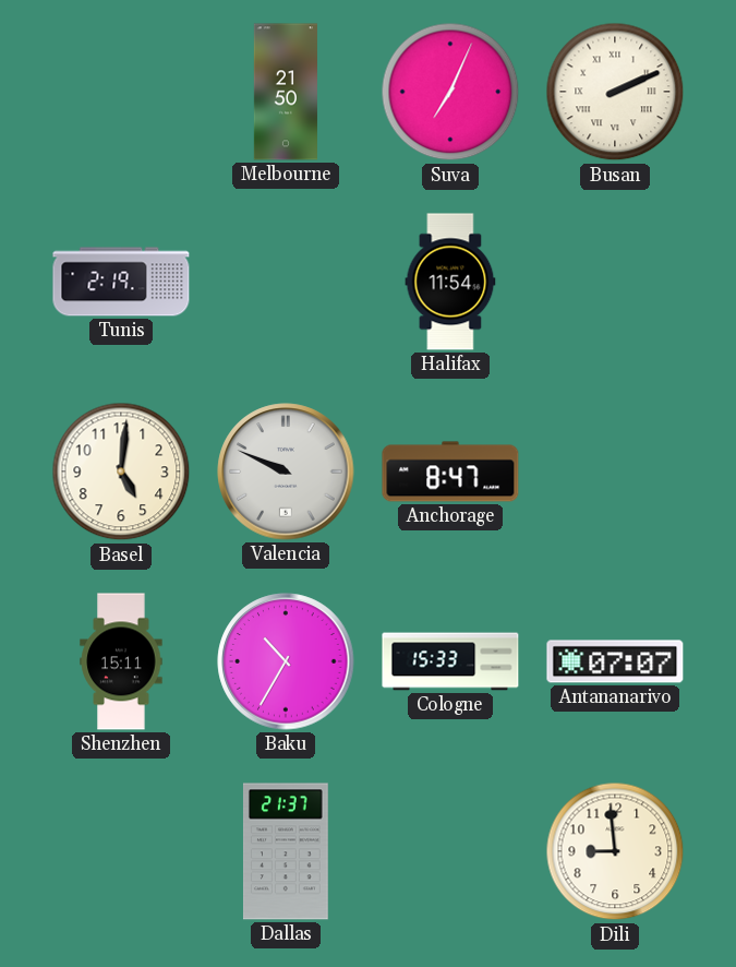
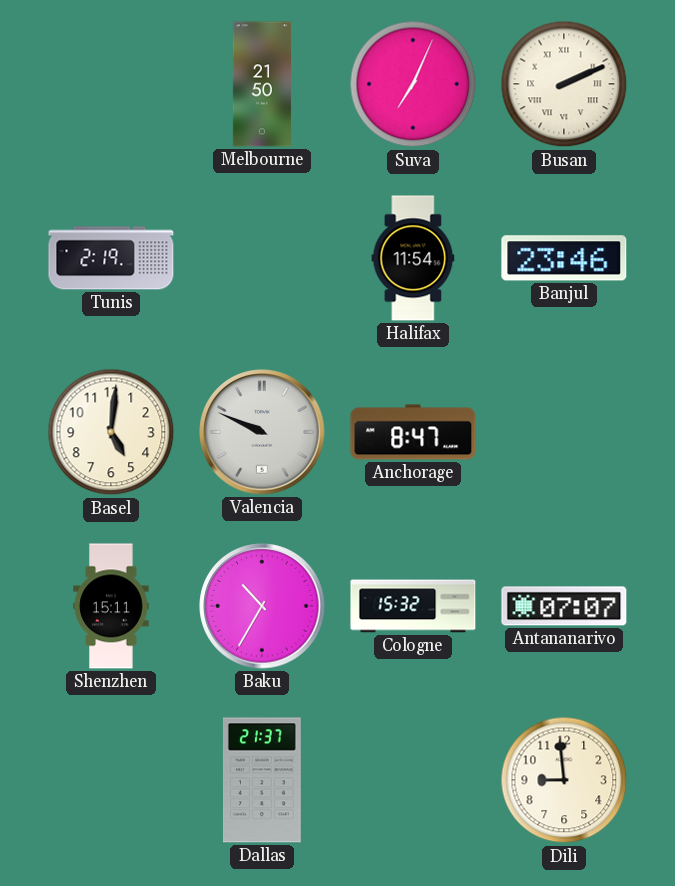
Banjul: none -> 23:46
Cologne: 15:33 -> 15:32
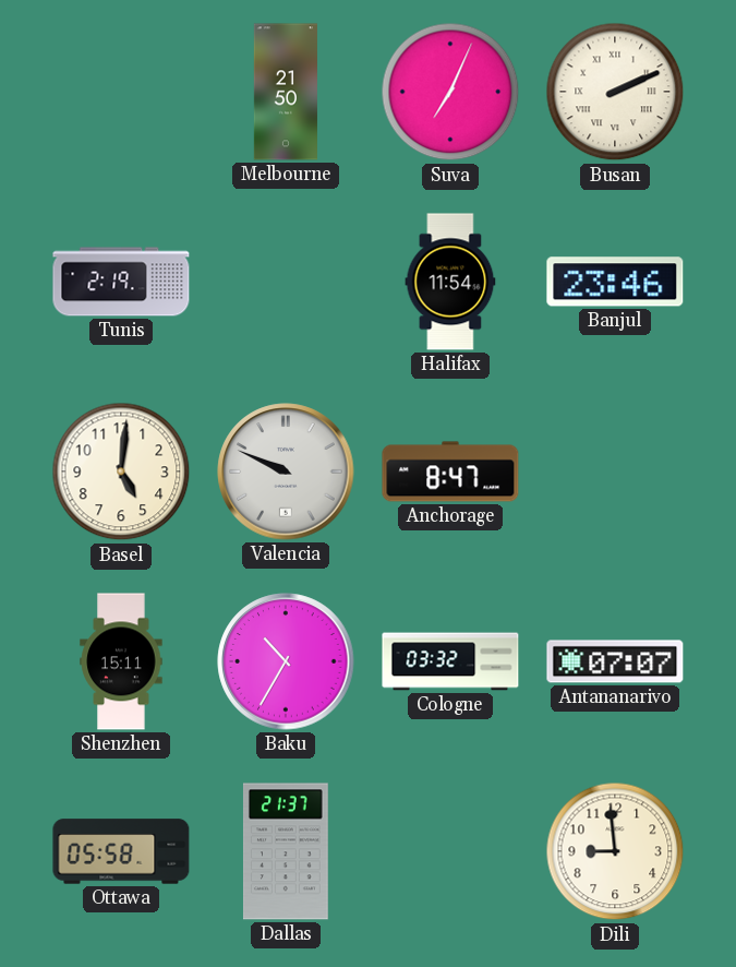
Cologne: 15:32 -> 03:32
Ottawa: none -> 05:58
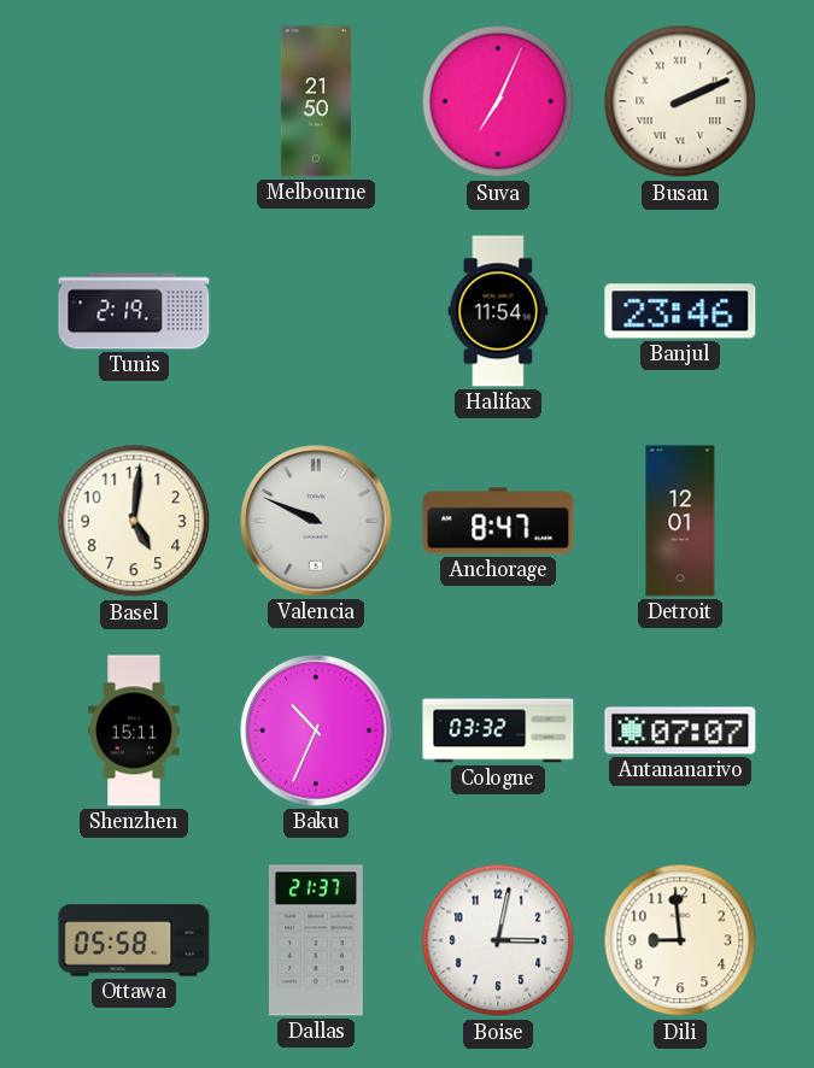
Detroit: none -> 12:01
Baku: 10:35 -> 10:34
Boise: none -> 3:02
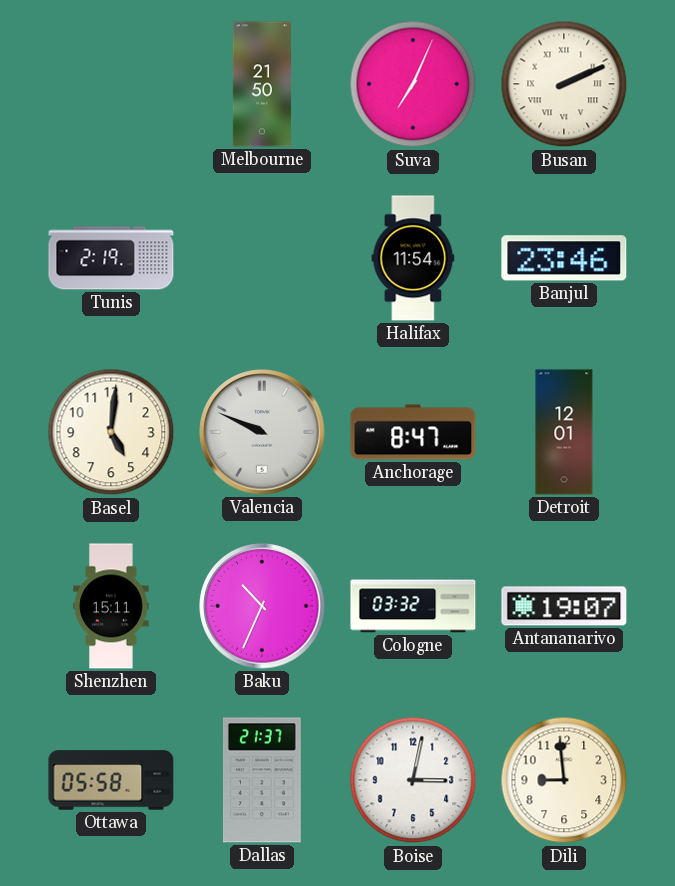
Antananarivo: 07:07 -> 19:07
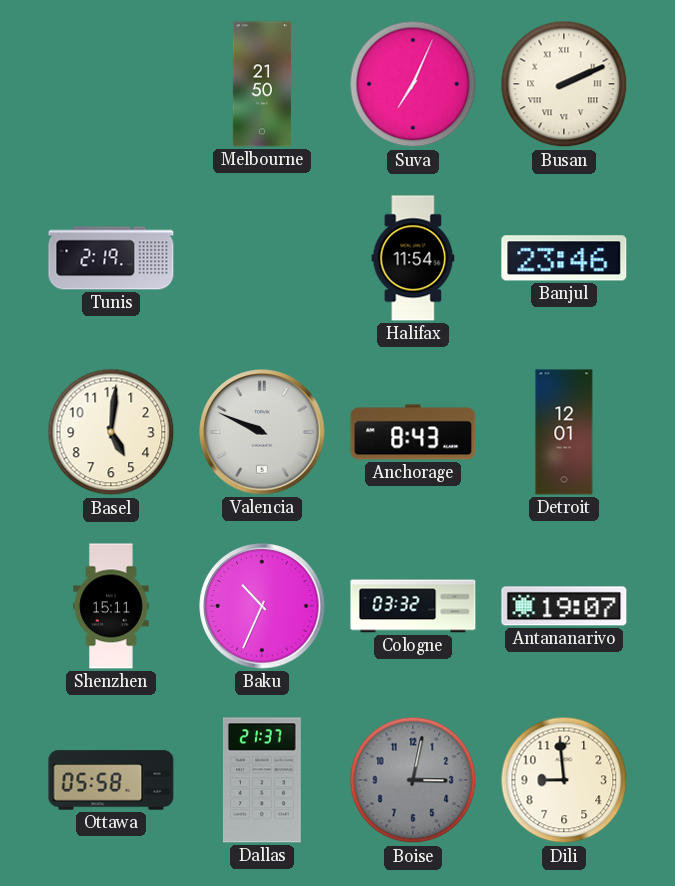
Anchorage: 8:47 -> 8:43
Boise dial: white -> grey
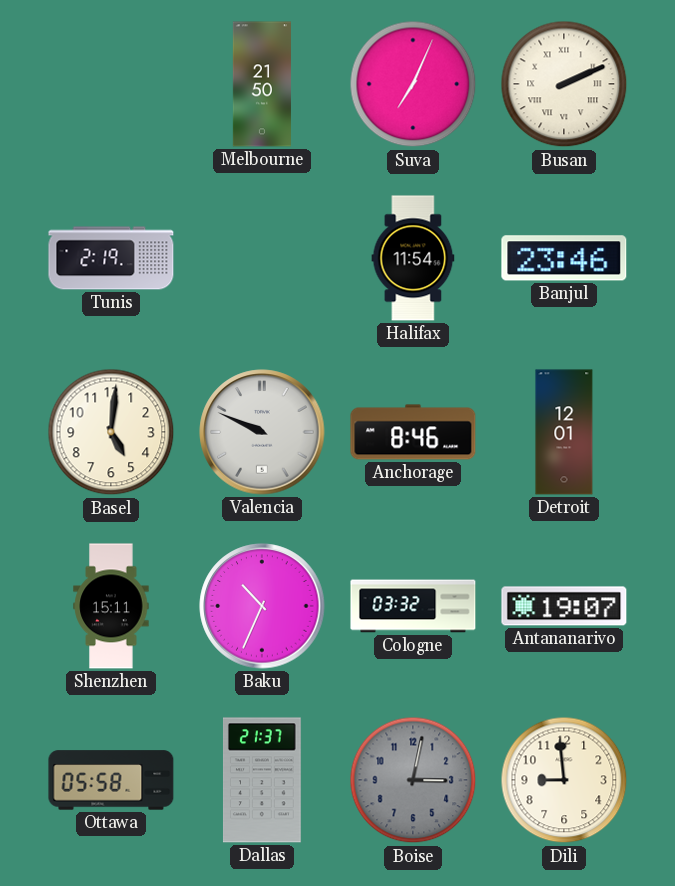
Anchorage: 8:43 -> 8:46
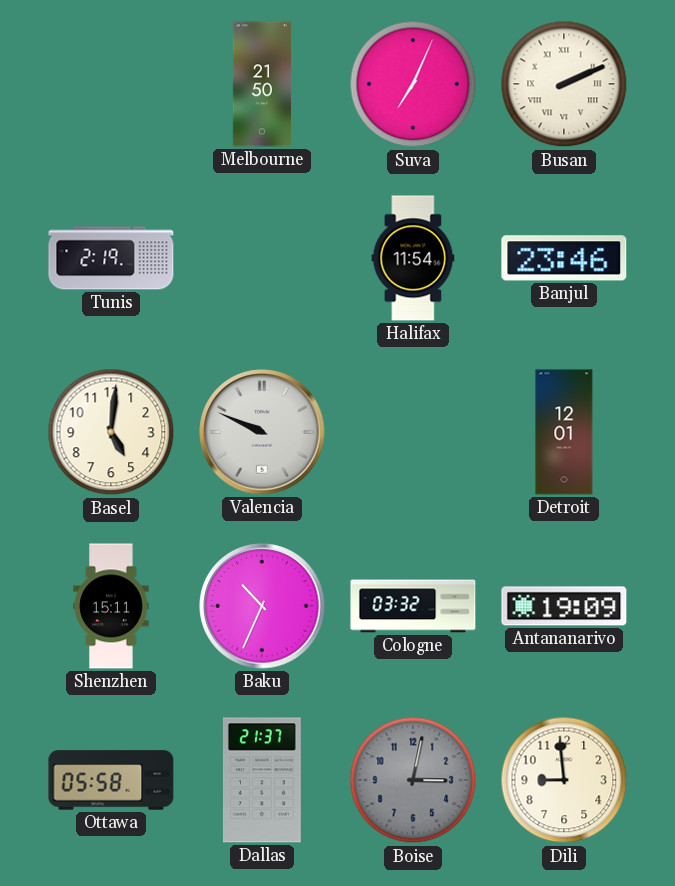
Anchorage: 8:46 -> none
Antananarivo: 19:07 -> 19:09
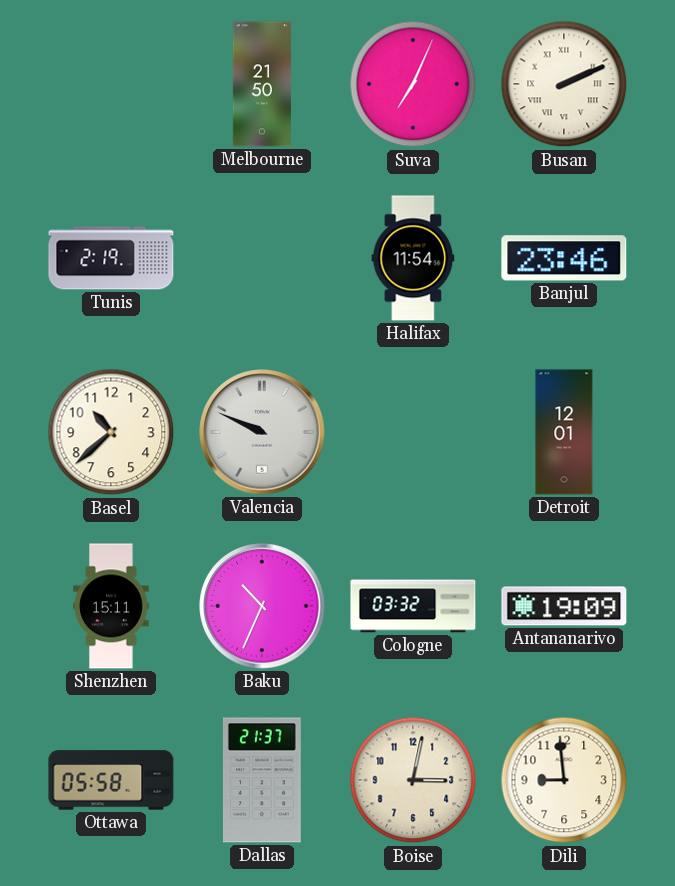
Basel: 5:01 -> 10:38
Boise dial: grey -> cream
